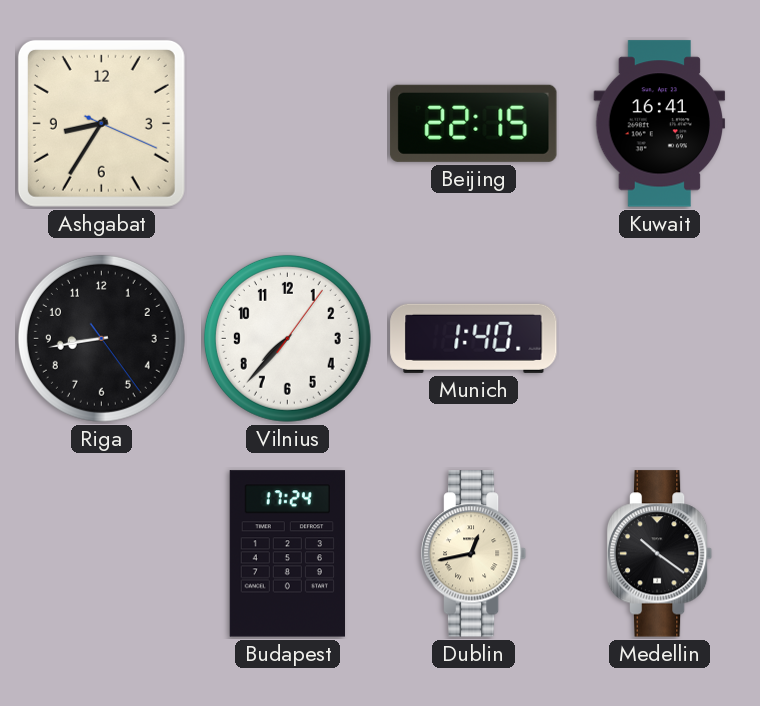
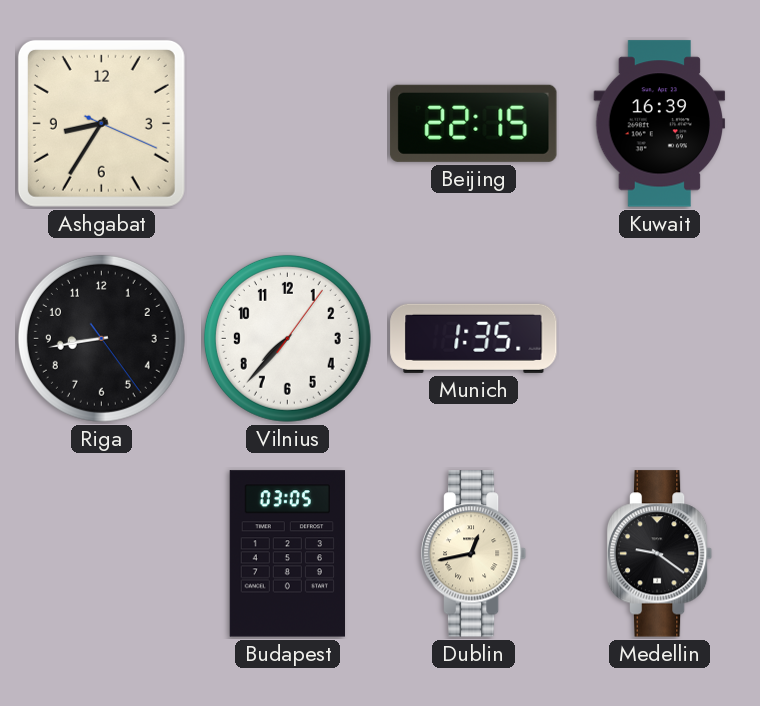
Kuwait: 16:41 -> 16:39
Munich: 1:40 -> 1:35
Budapest: 17:24 -> 03:05
Medellin: 10:21 -> 9:21
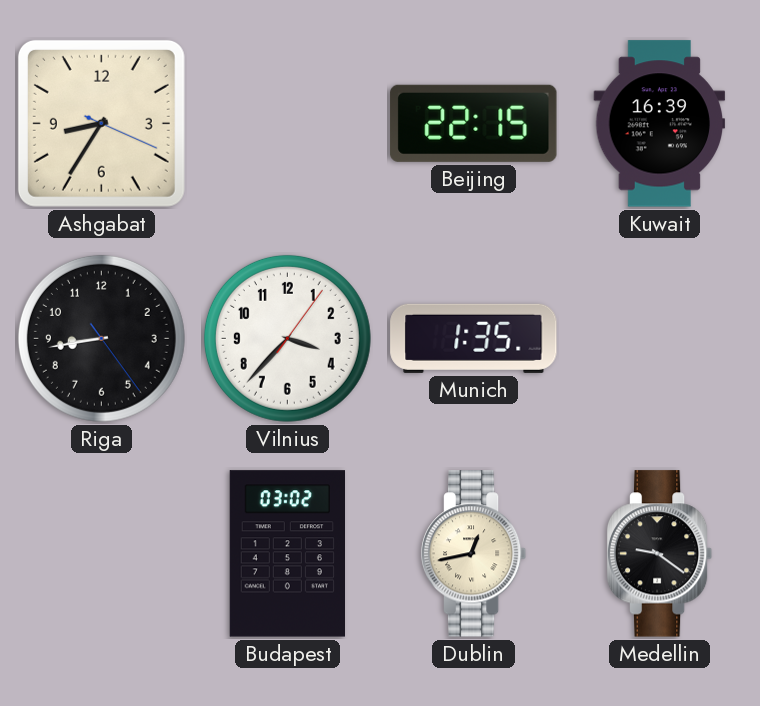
Vilnius: 7:37 -> 3:37
Budapest: 03:05 -> 03:02
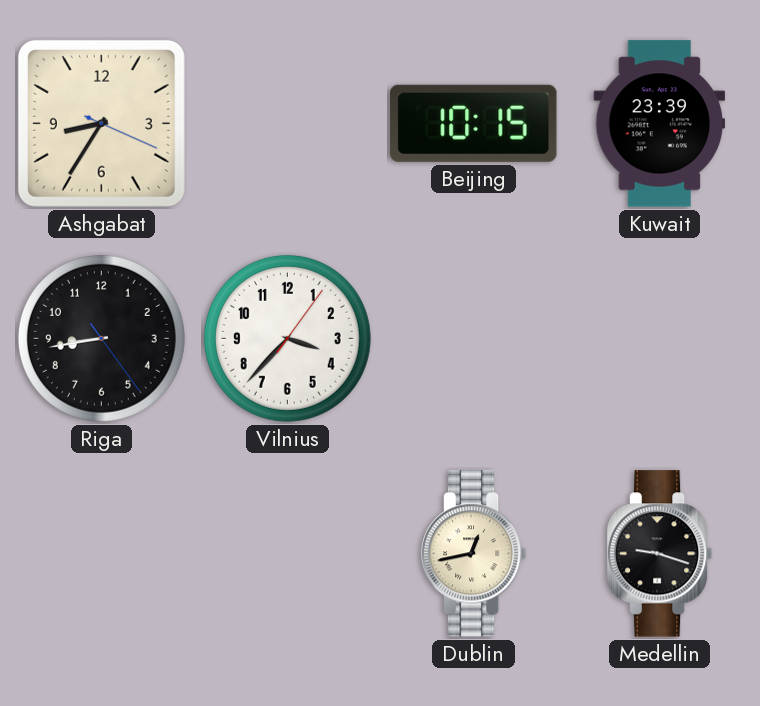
Beijing: 22:15 -> 10:15
Kuwait: 16:39 -> 23:39
Munich: 1:35 -> none
Budapest: 03:02 -> none
Medellin: 9:21 -> 9:18
